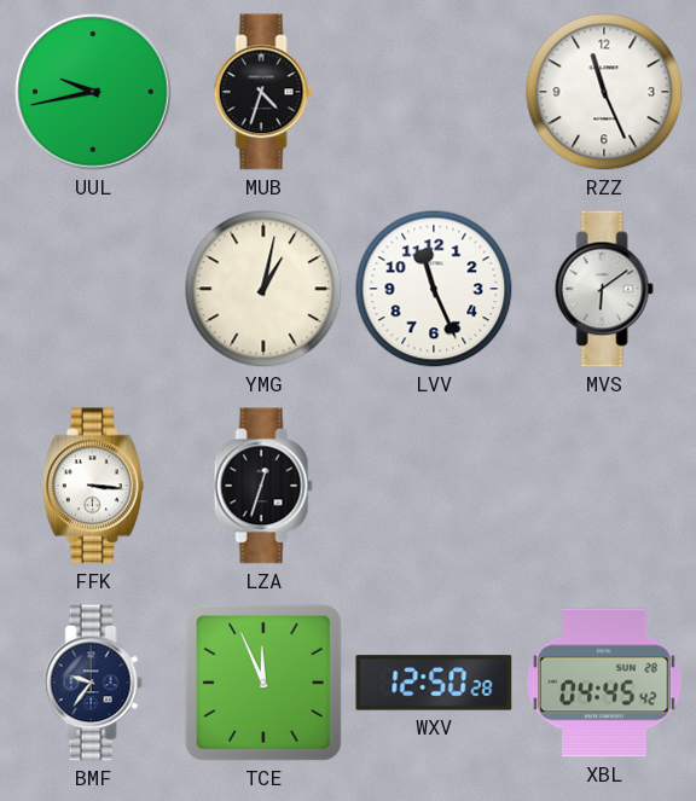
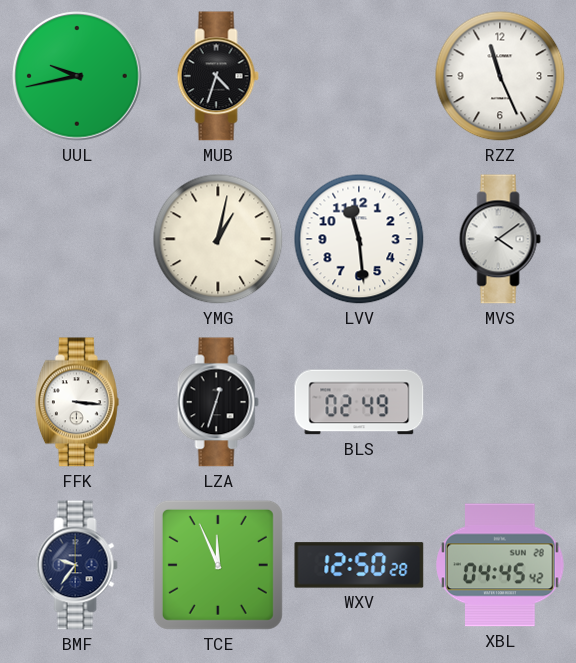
LVV: 11:26 -> 11:29
MVS: 6:09 -> 4:09
BLS: none -> 02:49
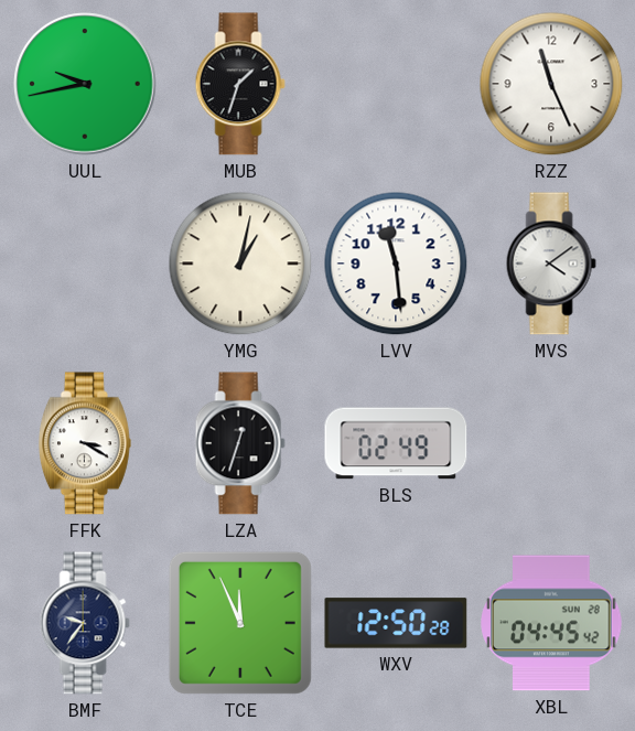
MUB: 4:33 -> 1:33
FFK: 3:16 -> 3:20
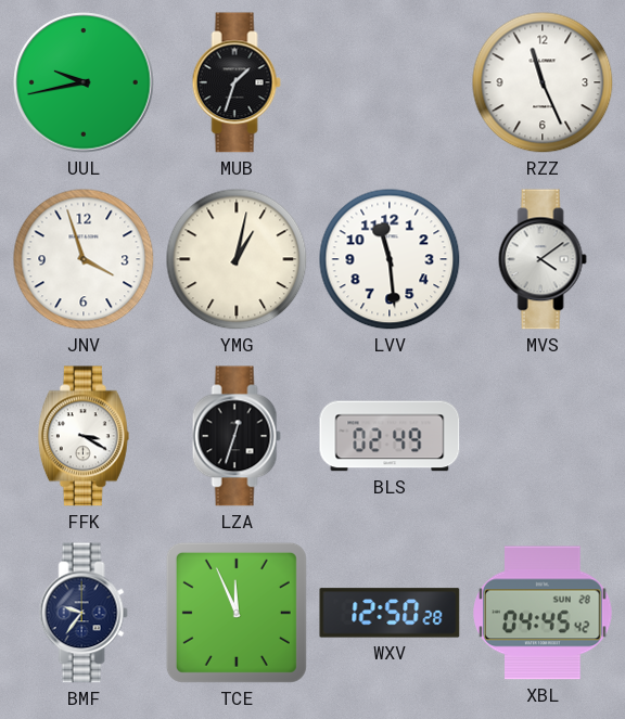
JNV: none -> 3:57
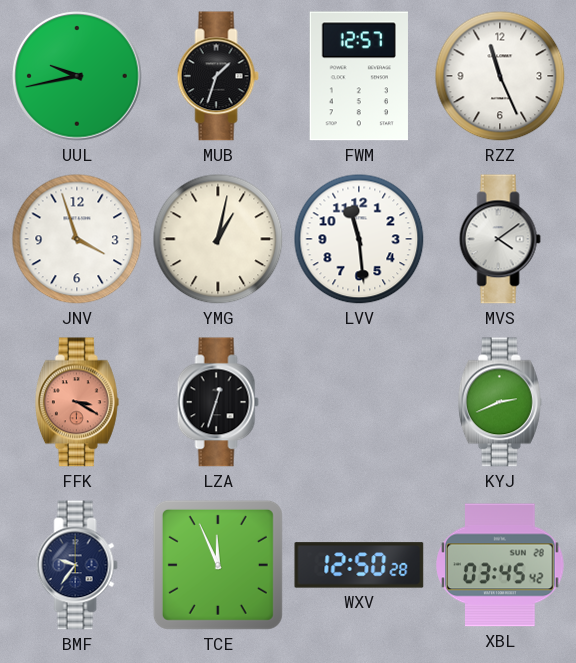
FWM: none -> 12:57
FFK dial: white -> salmon
BLS: 02:49 -> none
KYJ: none -> 2:41
XBL: 04:45 -> 03:45
